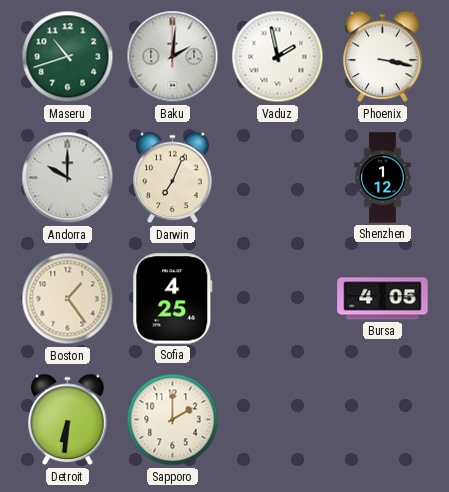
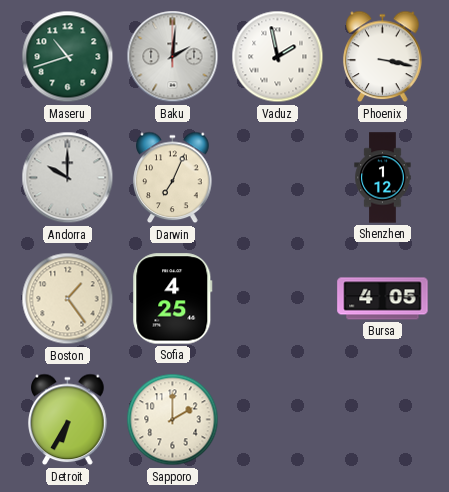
Detroit: 6:31 -> 6:35
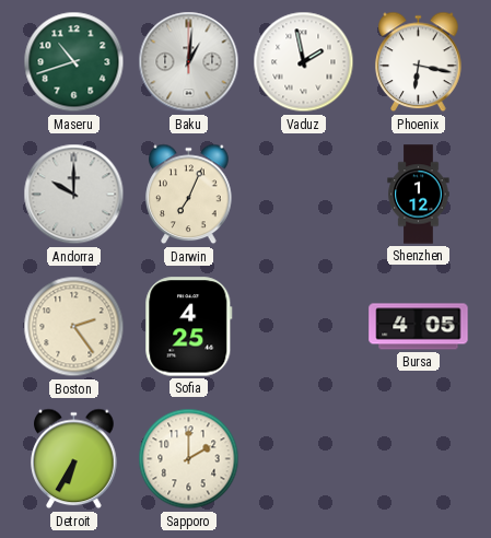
Baku: 2:01 -> 1:01
Phoenix: 3:17 -> 6:17
Boston: 1:24 -> 2:24
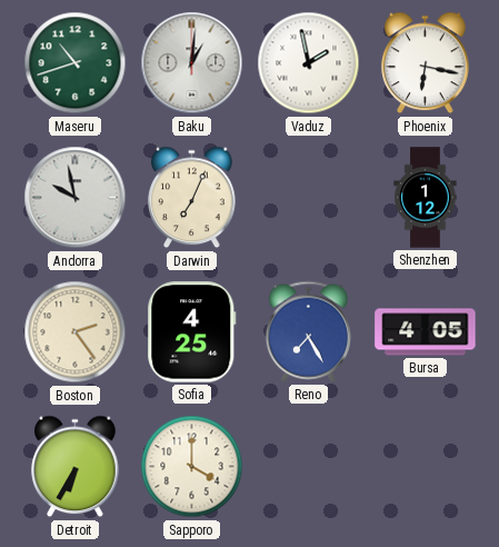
Andorra: 10:00 -> 9:58
Reno: none -> 7:25
Sapporo: 2:00 -> 4:00
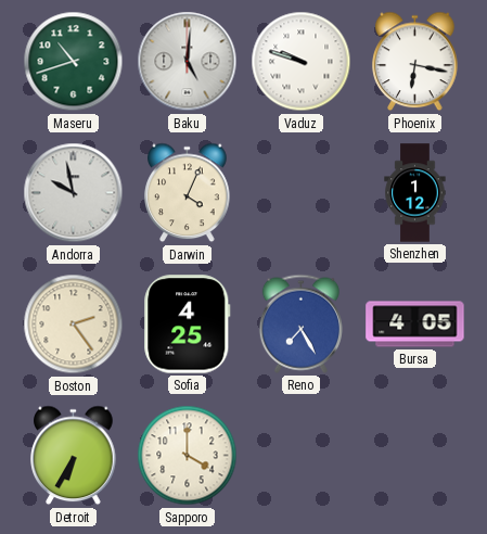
Baku: 1:01 -> 5:01
Vaduz: 1:58 -> 9:48
Darwin: 7:04 -> 4:04
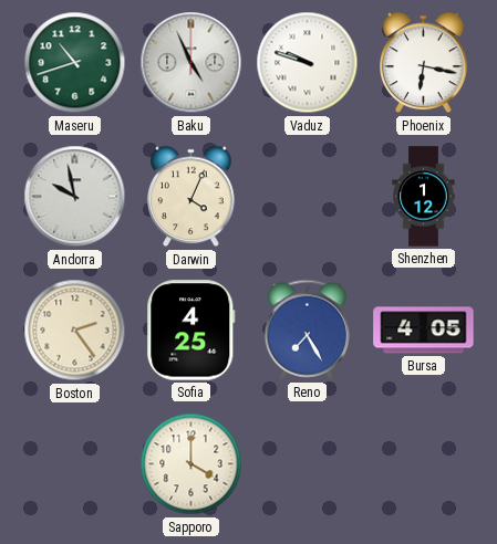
Baku: 5:01 -> 4:56
Detroit: 6:35 -> none
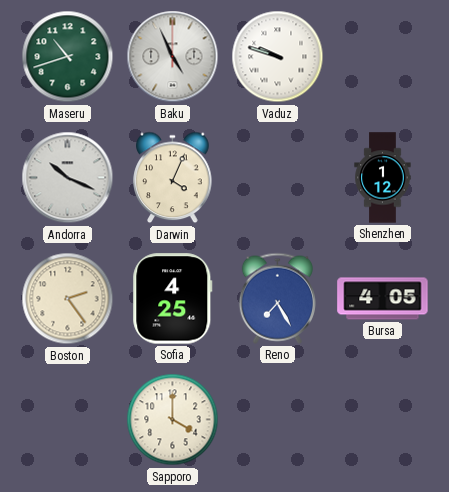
Phoenix: 6:17 -> none
Andorra: 9:58 -> 10:19
